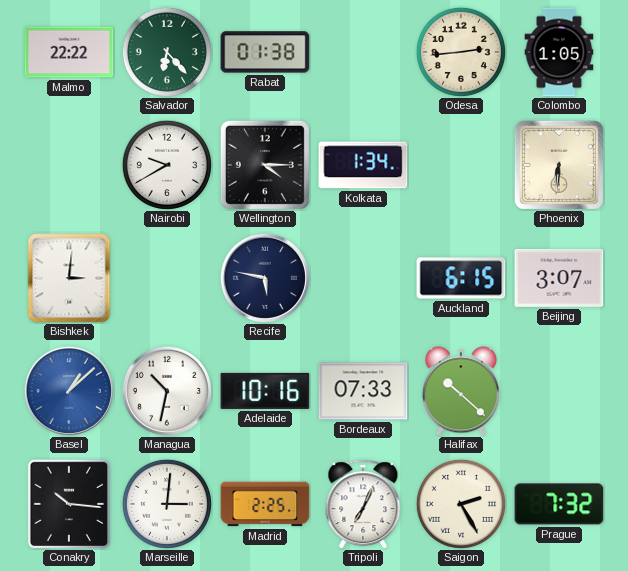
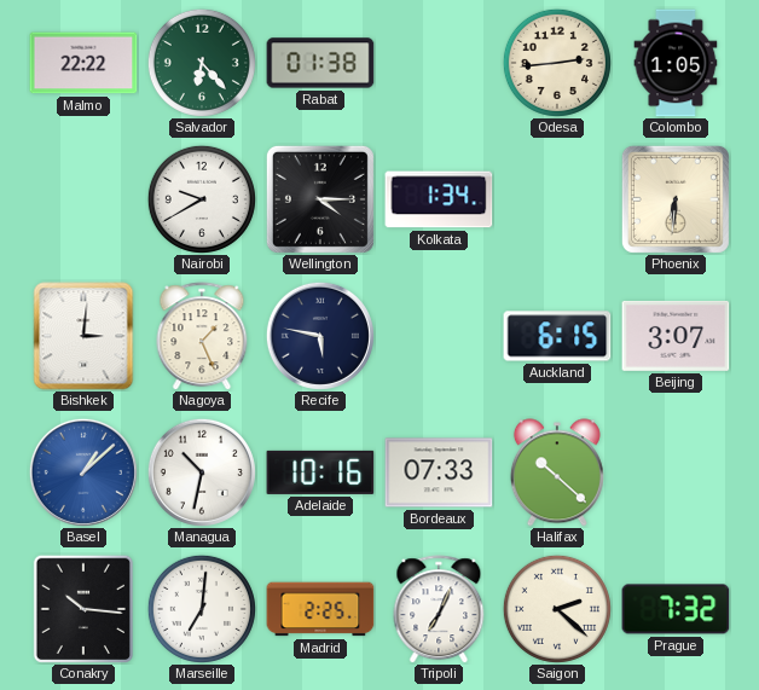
Nagoya: none -> 1:26
Marseille: 3:01 -> 7:01
Saigon: 2:25 -> 2:22
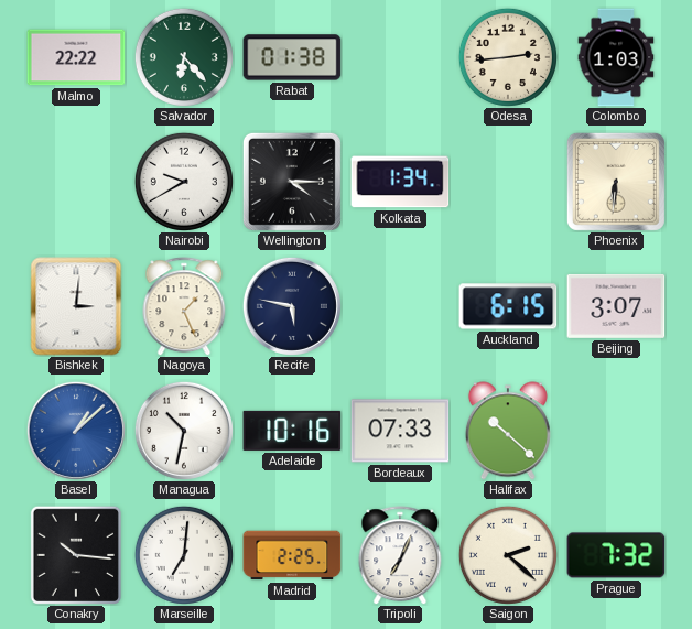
Colombo: 1:05 -> 1:03
